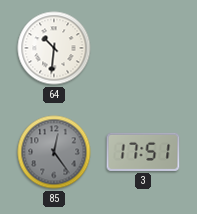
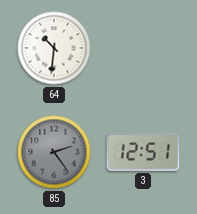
85: 12:24 -> 2:24
3: 17:51 -> 12:51
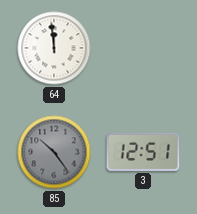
64: 10:31 -> 11:59
85: 2:24 -> 10:24
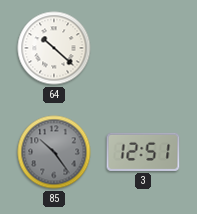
64: 11:59 -> 10:22
